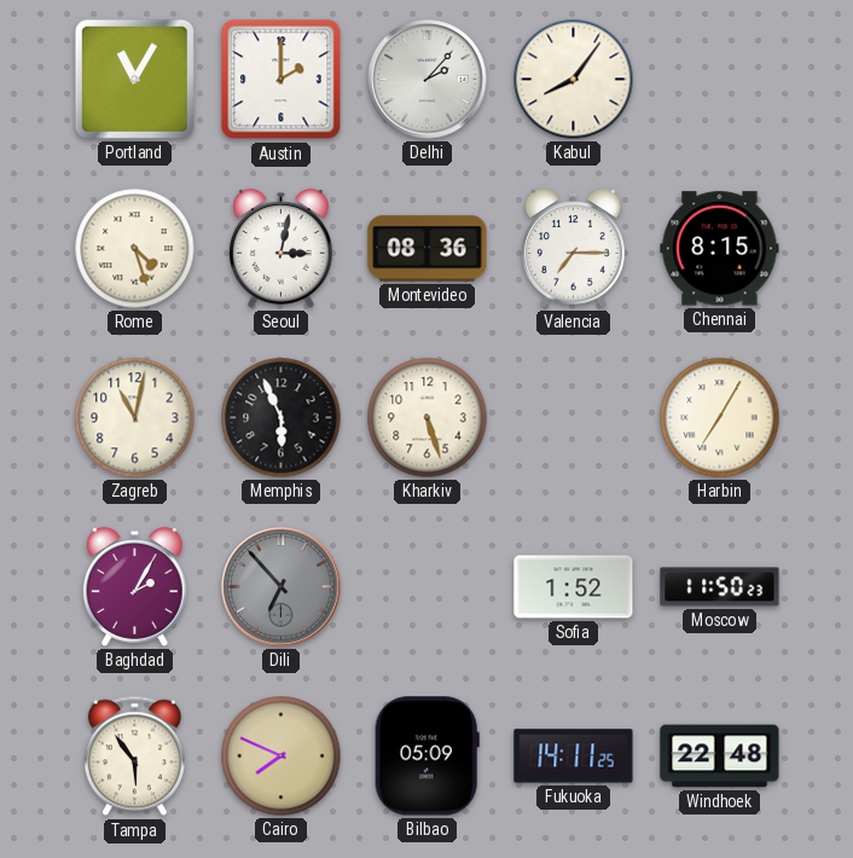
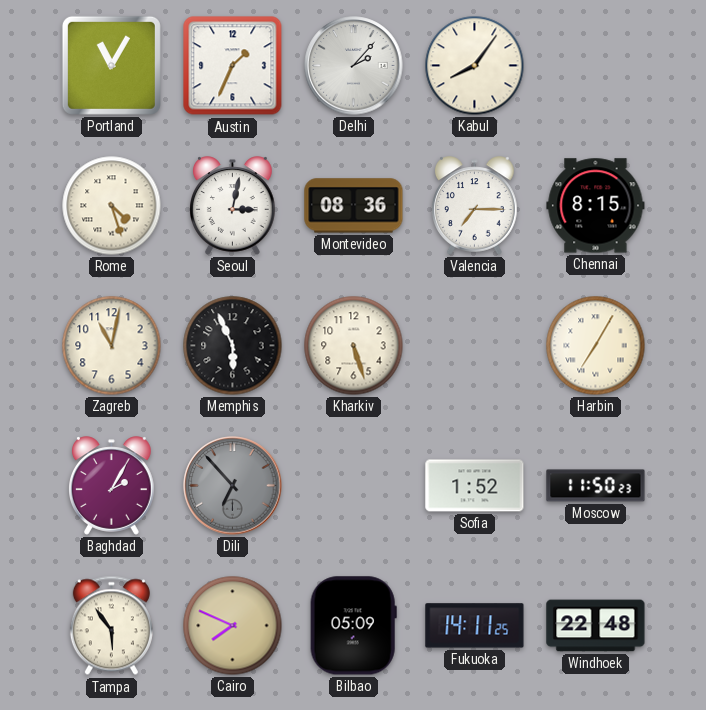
Austin: 2:00 -> 1:34
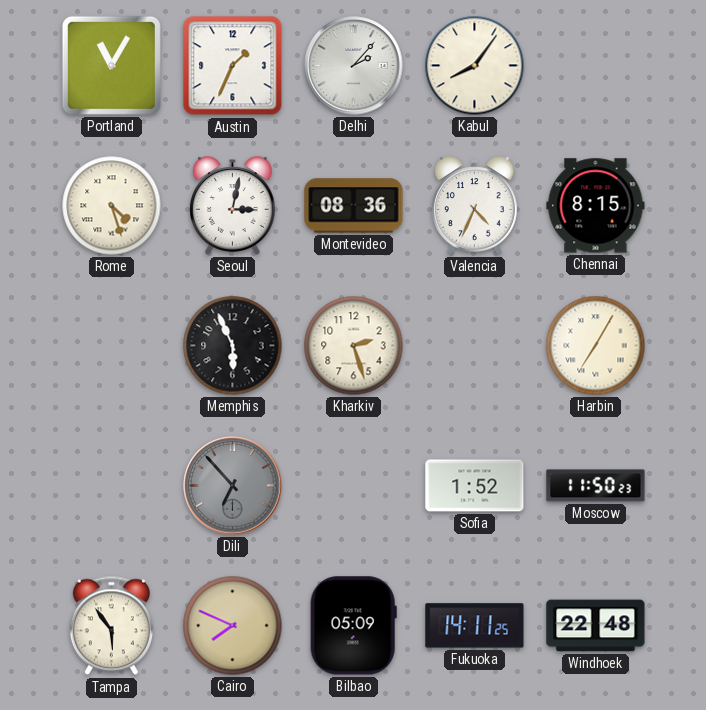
Valencia: 7:15 -> 4:34
Zagreb: 11:02 -> none
Kharkiv: 5:27 -> 2:27
Baghdad: 2:05 -> none
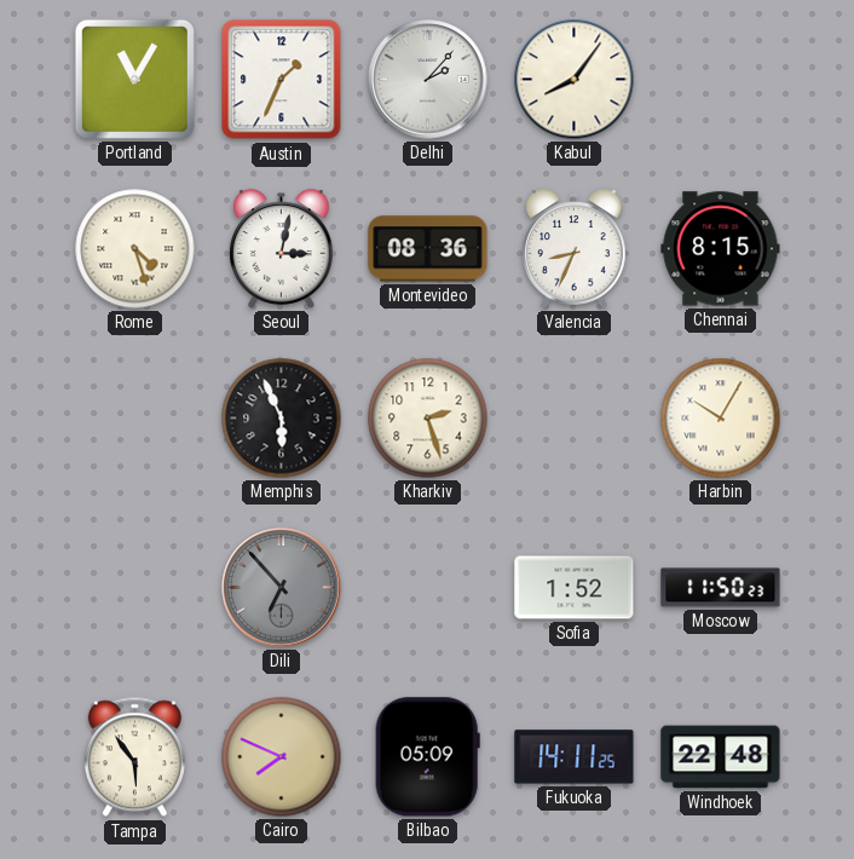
Valencia: 4:34 -> 8:34
Harbin: 7:05 -> 10:05
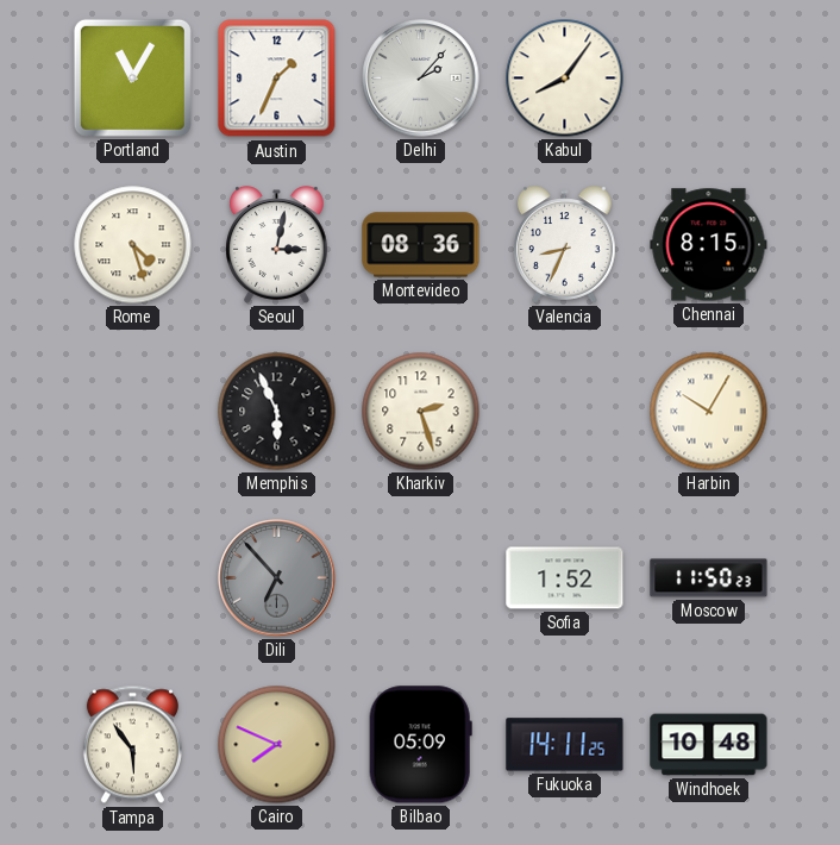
Windhoek: 22:48 -> 10:48
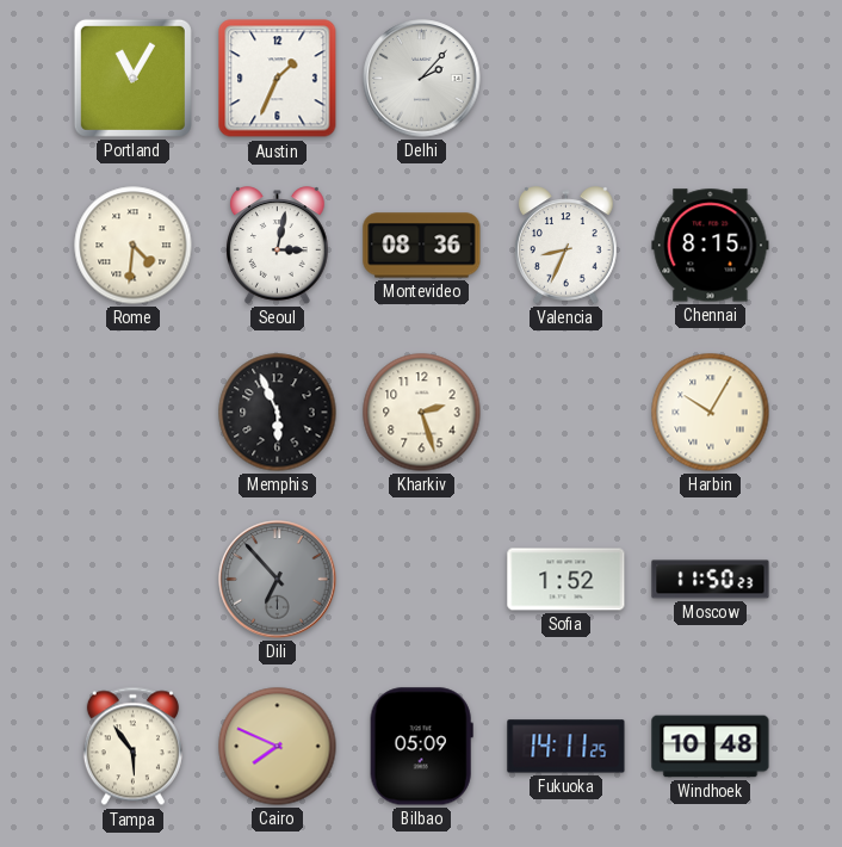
Kabul: 8:06 -> none
Rome: 4:27 -> 4:31
